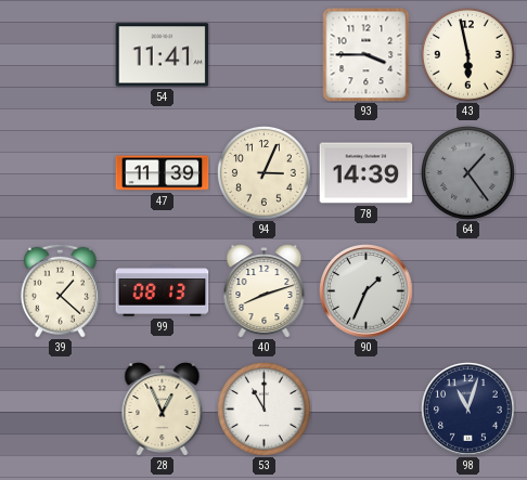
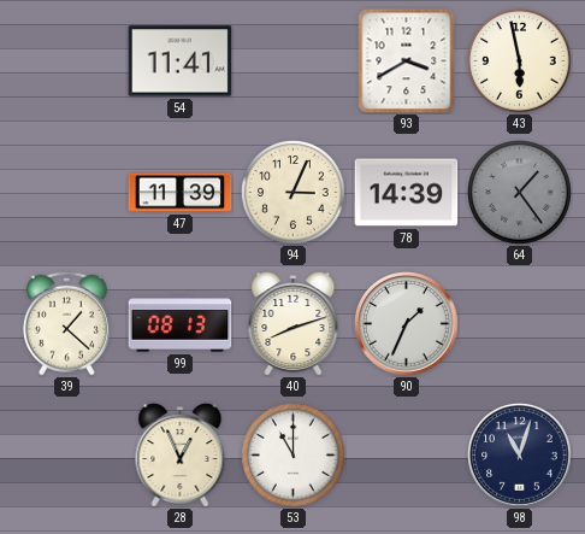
93: 3:45 -> 3:40
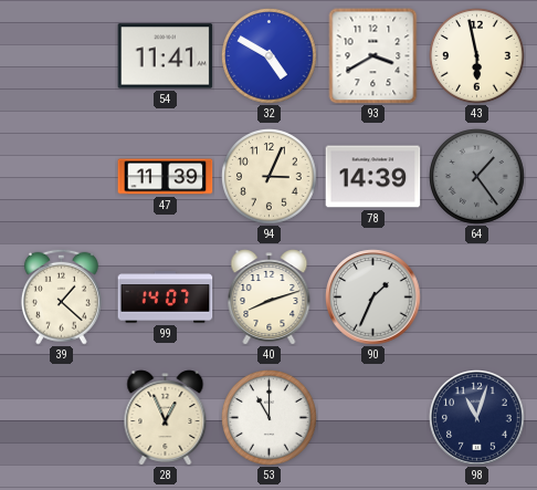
32: none -> 4:50
99: 08:13 -> 14:07
